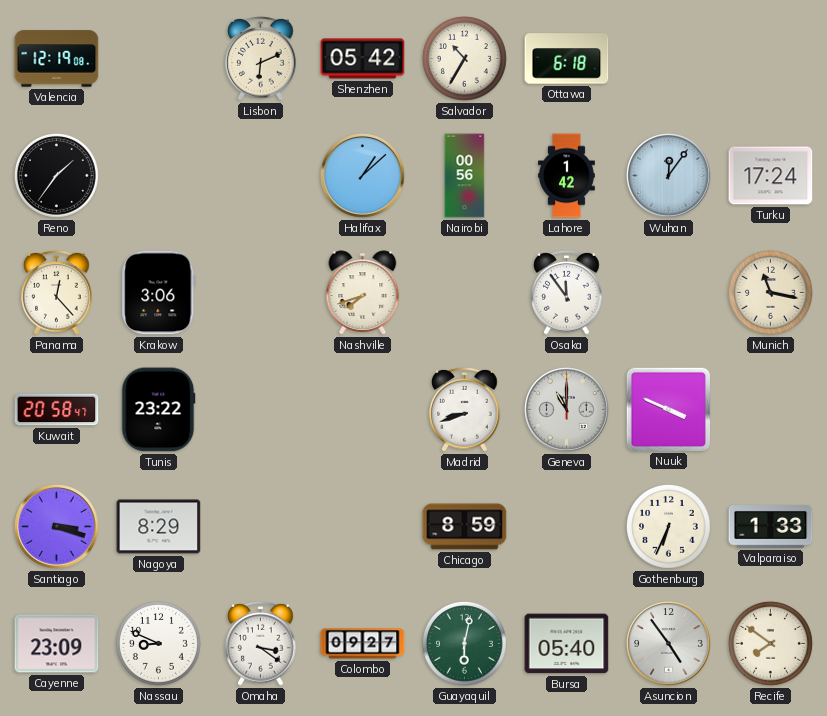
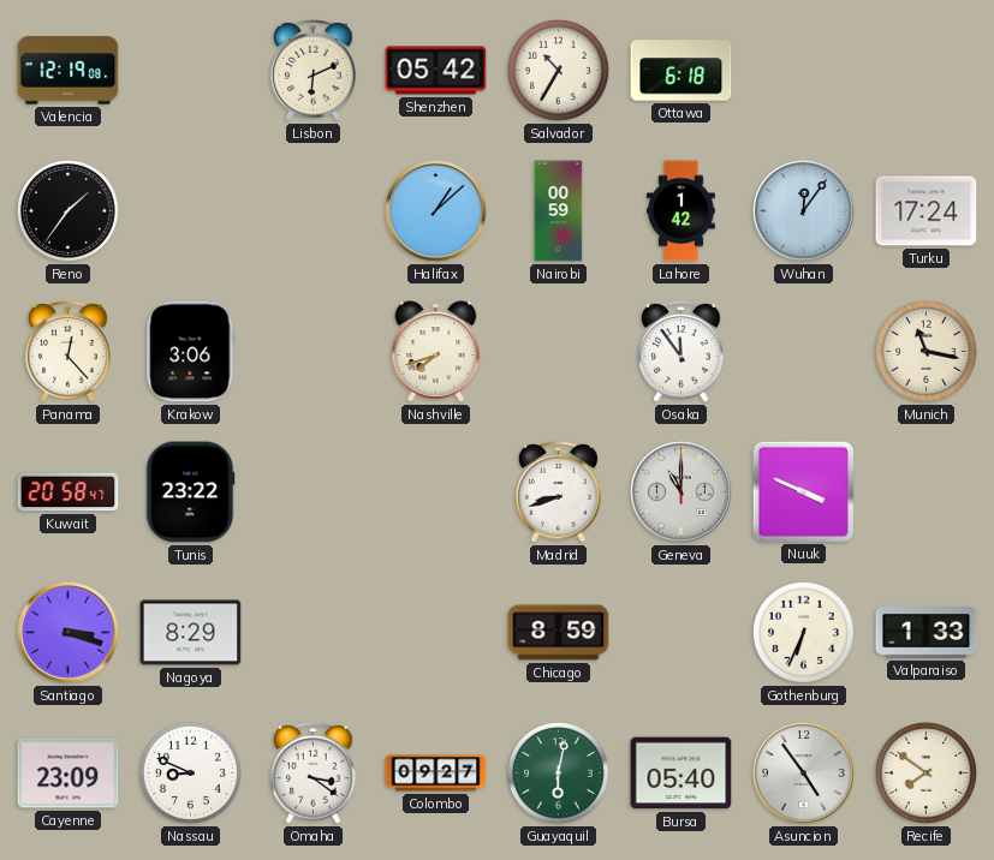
Nairobi: 00:56 -> 00:59
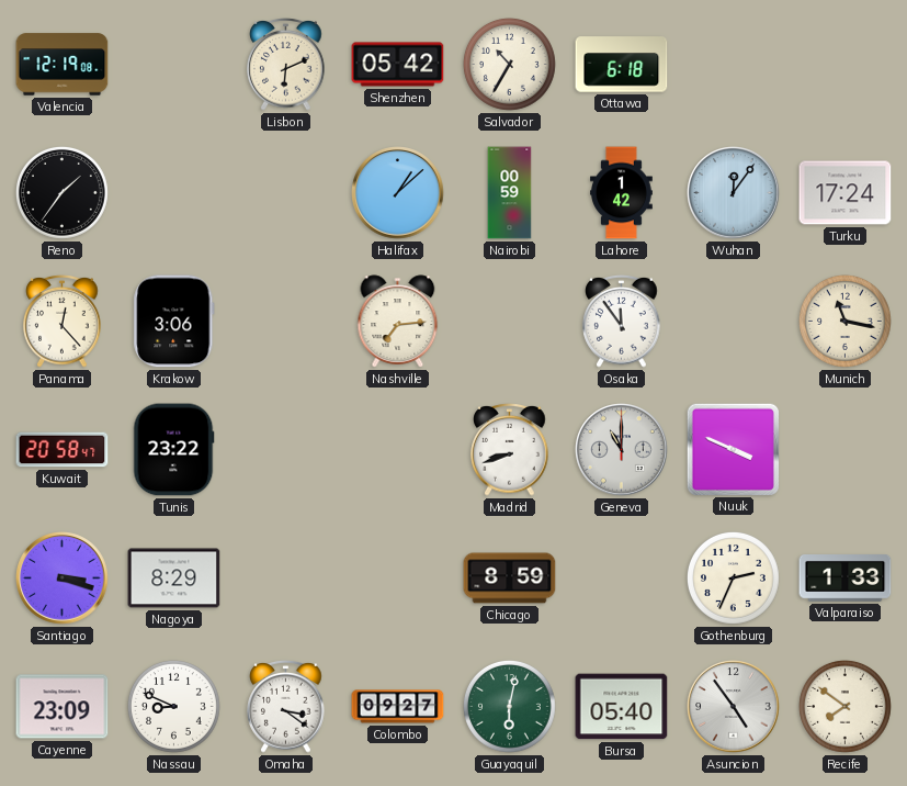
Nashville: 7:42 -> 7:14
Gothenburg: 6:34 -> 2:34
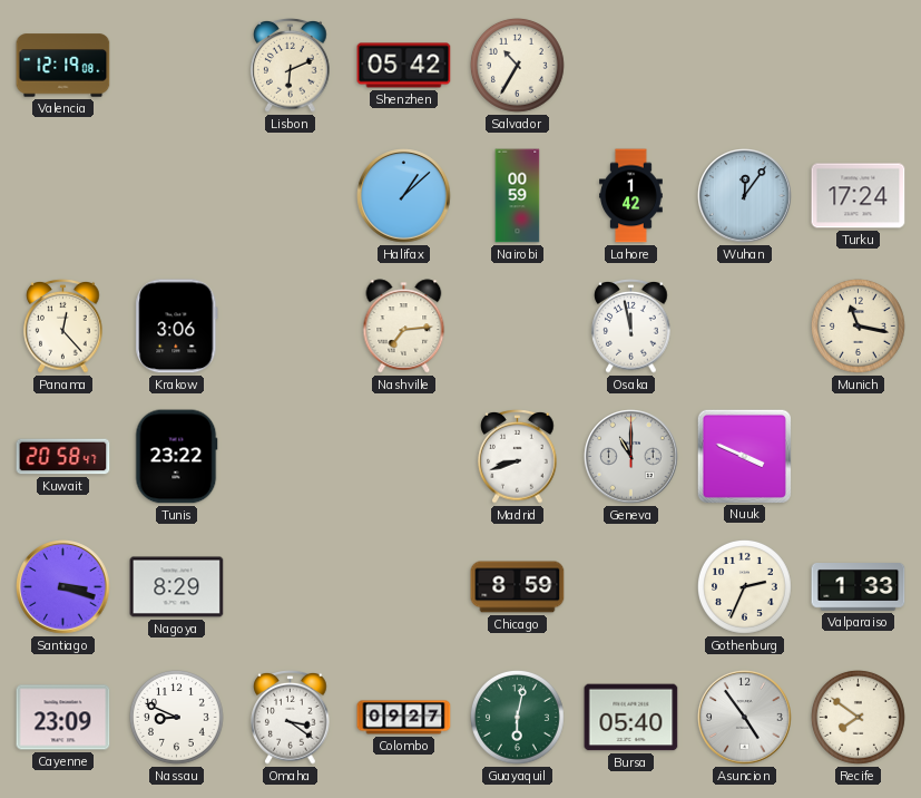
Ottawa: 6:18 -> none
Reno: 1:36 -> none
Osaka: 11:54 -> 11:58
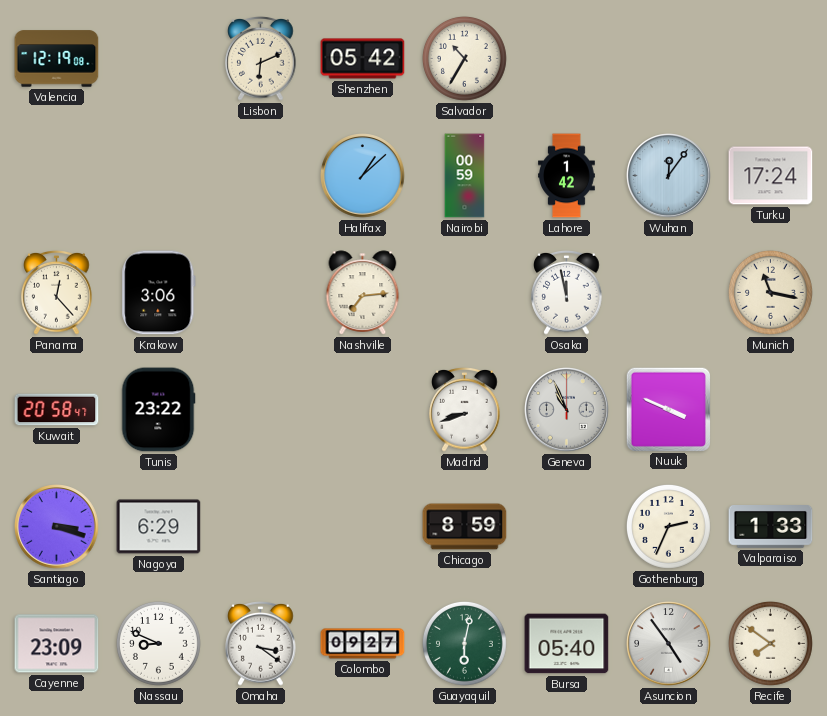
Geneva: 11:00 -> 10:56
Nagoya: 8:29 -> 6:29
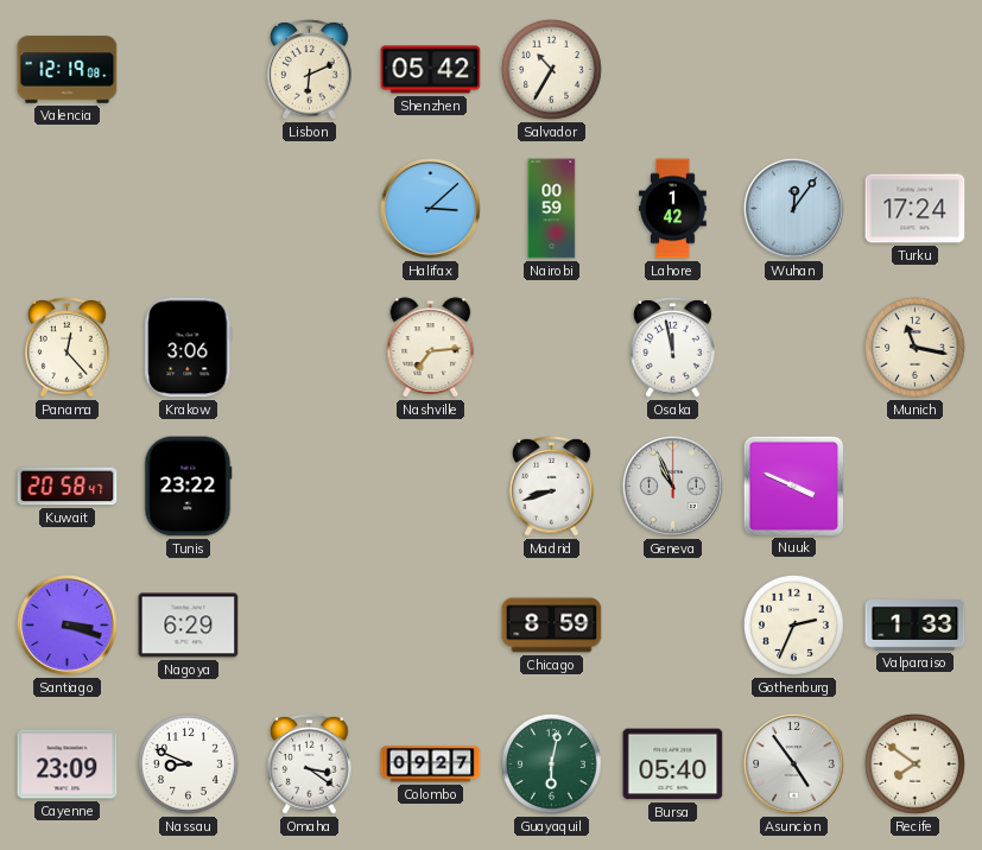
Halifax: 1:08 -> 3:08
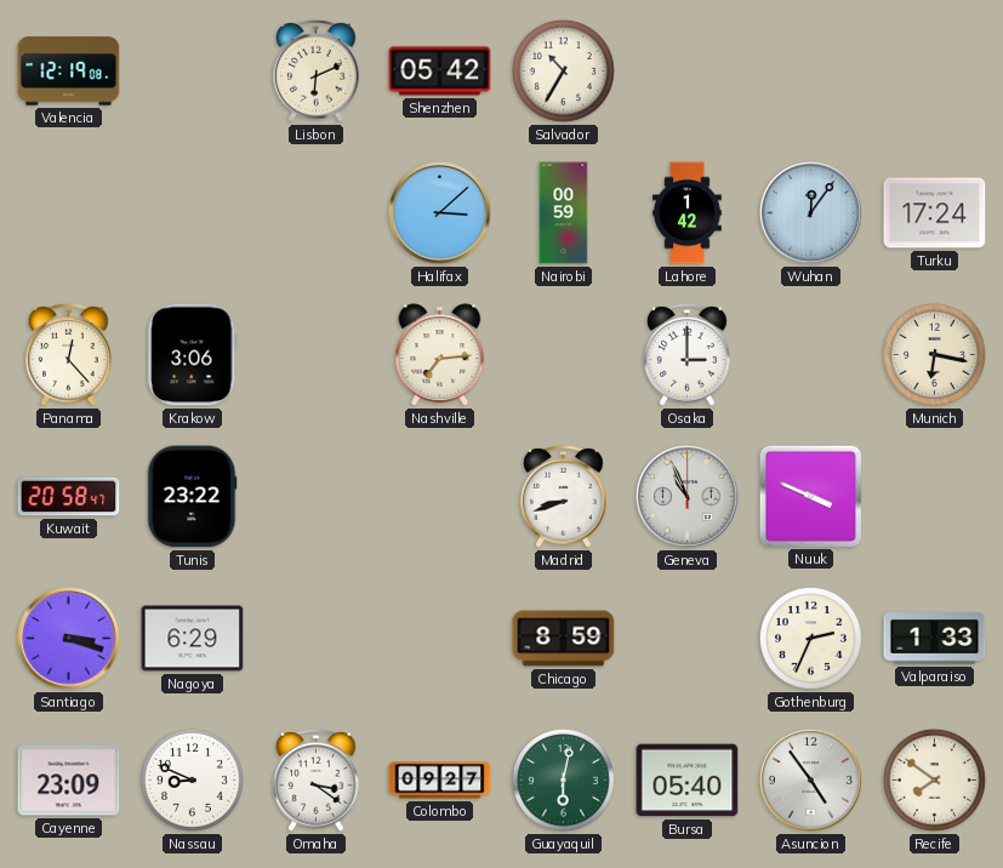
Osaka: 11:58 -> 3:00
Munich: 11:17 -> 6:17
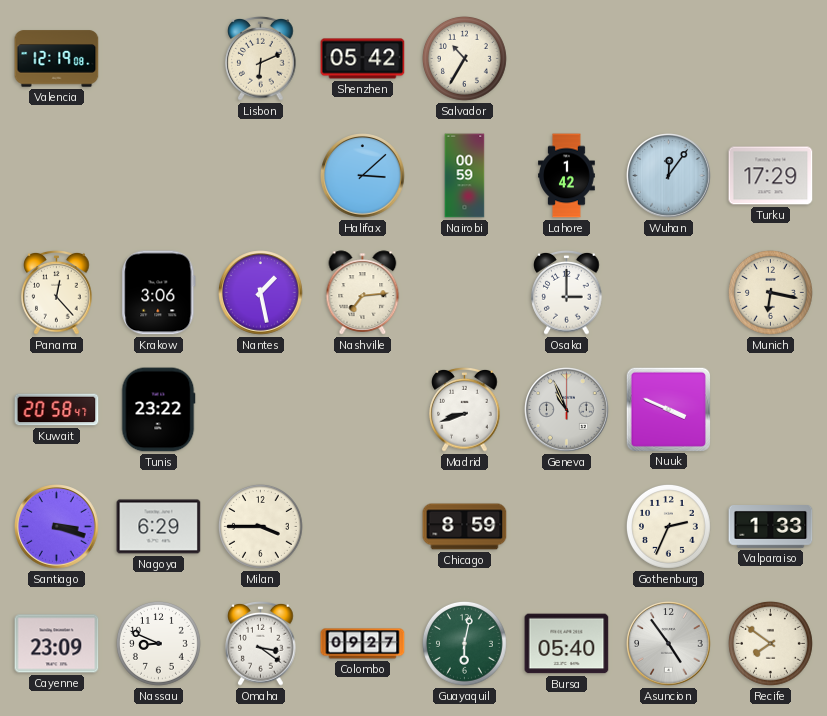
Turku: 17:24 -> 17:29
Nantes: none -> 1:28
Milan: none -> 3:45
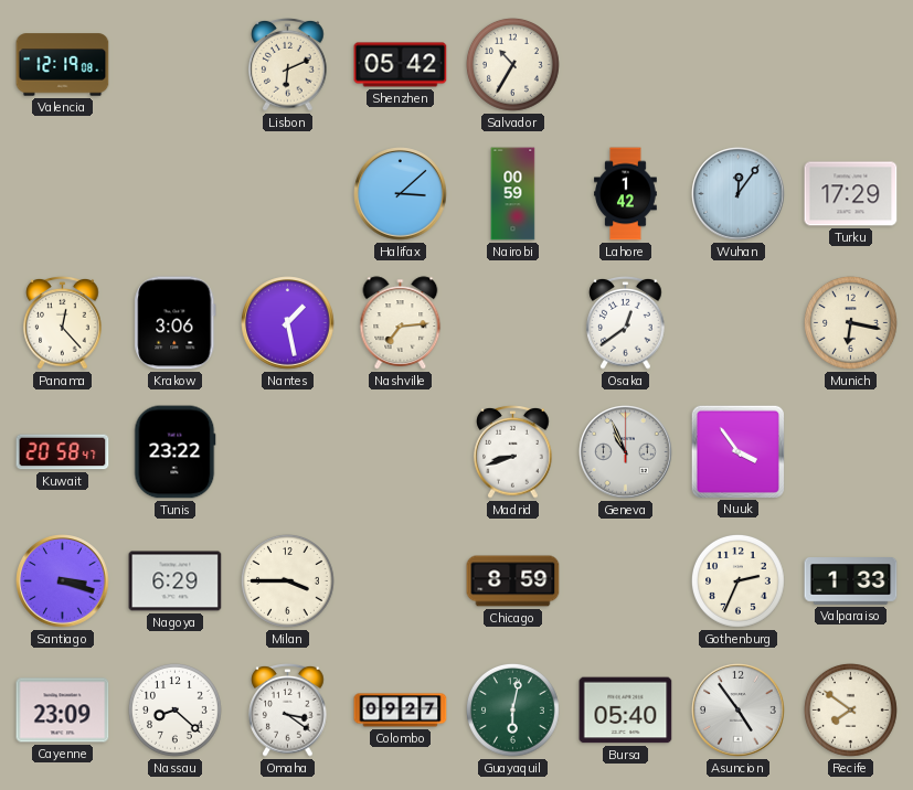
Osaka: 3:00 -> 12:39
Nuuk: 3:49 -> 3:54
Nassau: 8:49 -> 8:22
